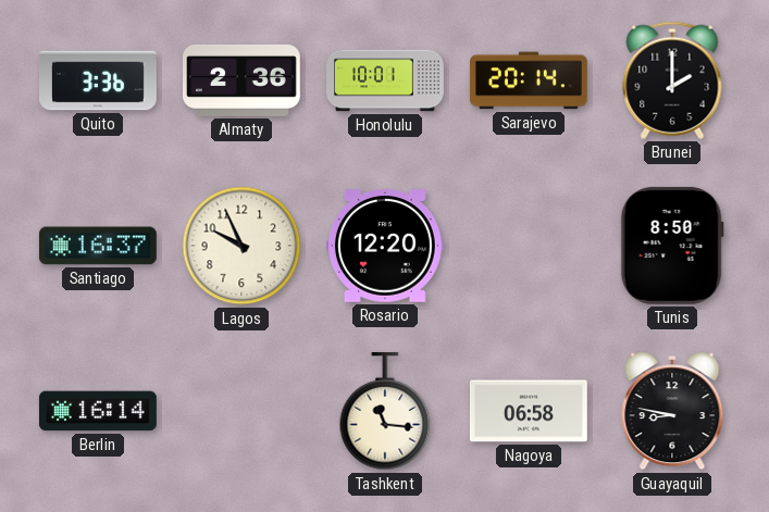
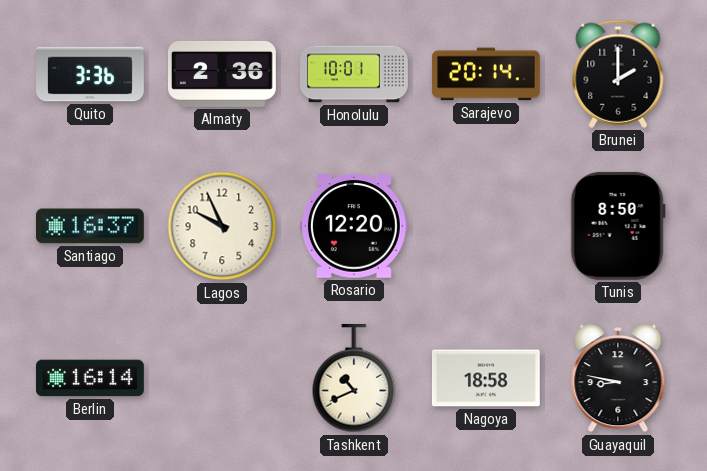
Tashkent: 11:16 -> 10:41
Nagoya: 06:58 -> 18:58
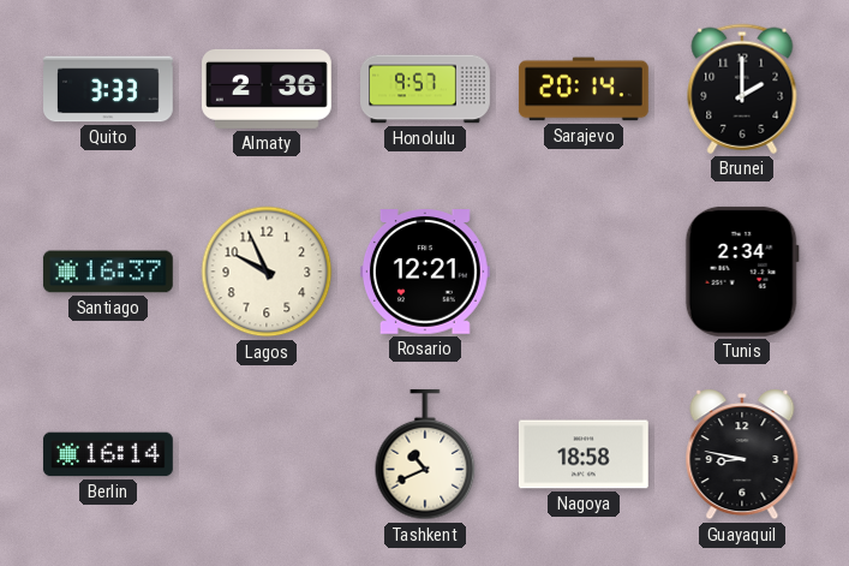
Quito: 3:36 -> 3:33
Honolulu: 10:01 -> 9:57
Rosario: 12:20 -> 12:21
Tunis: 8:50 -> 2:34
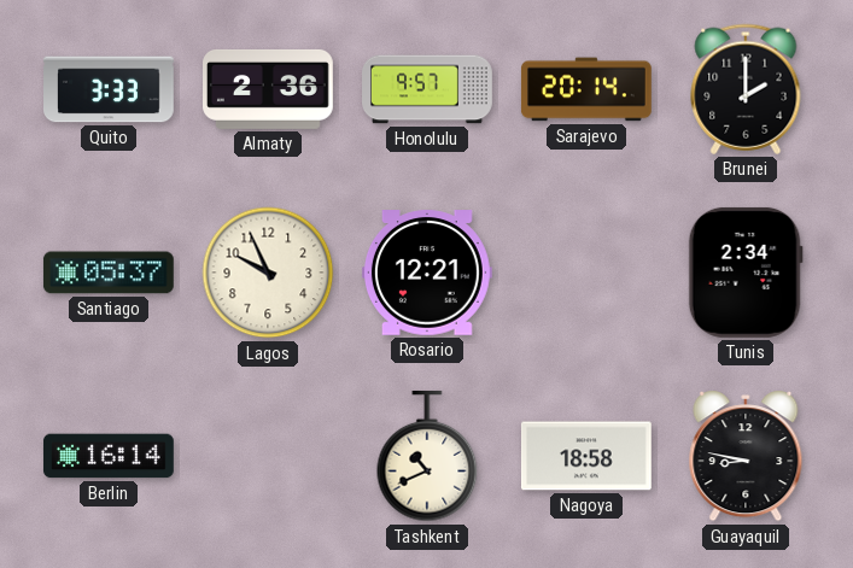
Santiago: 16:37 -> 05:37
